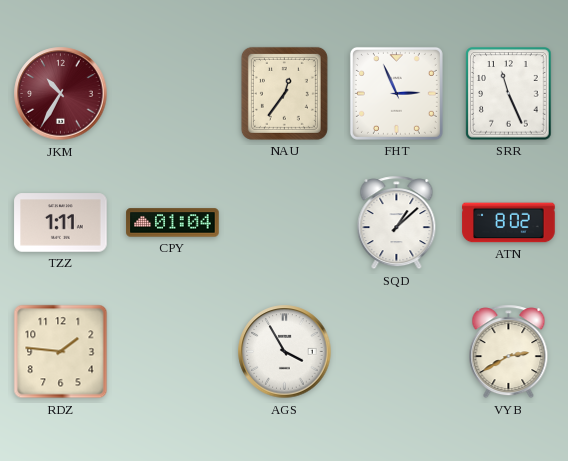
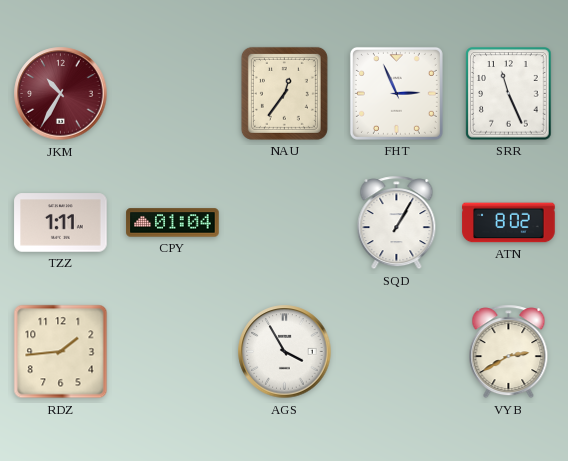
SQD: 1:08 -> 1:05
RDZ: 1:46 -> 1:44
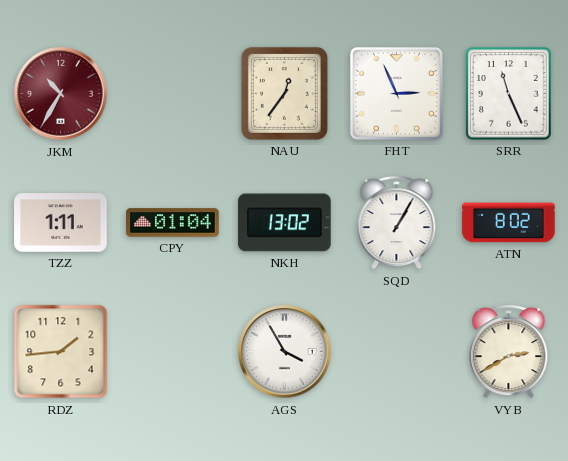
NKH: none -> 13:02
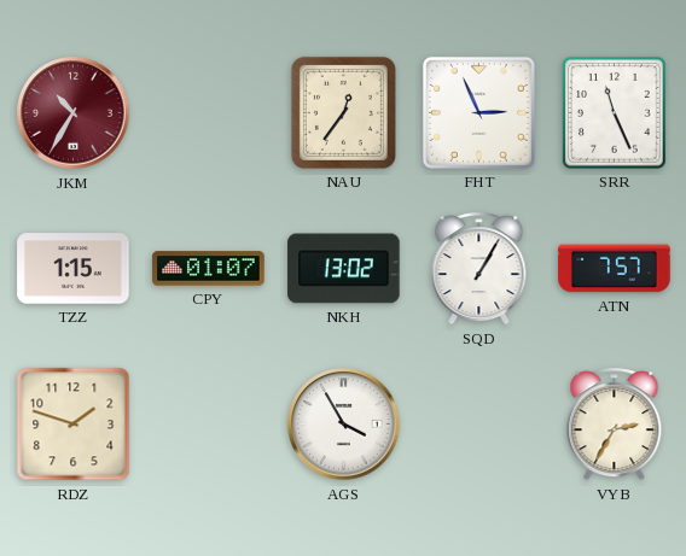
TZZ: 1:11 -> 1:15
CPY: 01:04 -> 01:07
ATN: 8:02 -> 7:57
RDZ: 1:44 -> 1:48
VYB: 2:40 -> 2:35
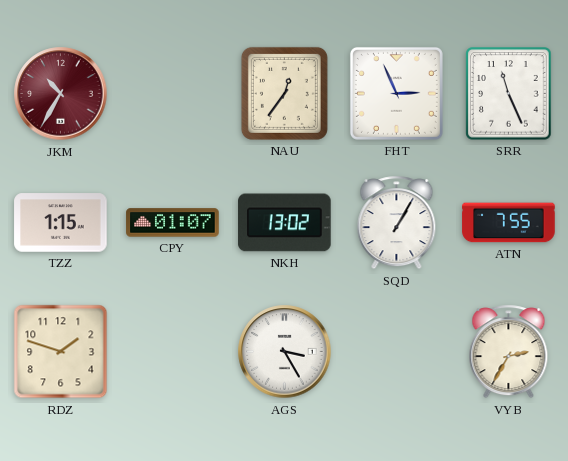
ATN: 7:57 -> 7:55
AGS: 3:55 -> 3:25
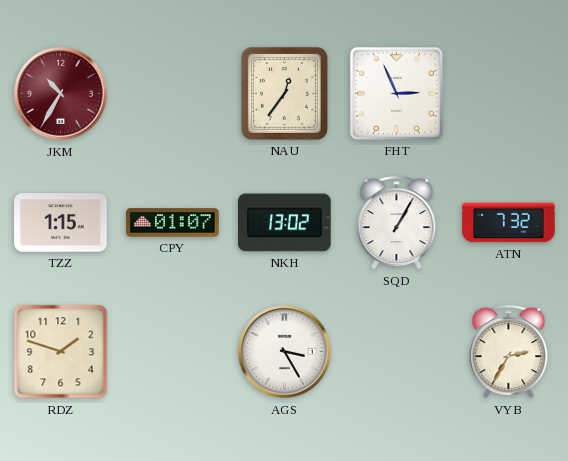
SRR: 11:26 -> none
ATN: 7:55 -> 7:32
